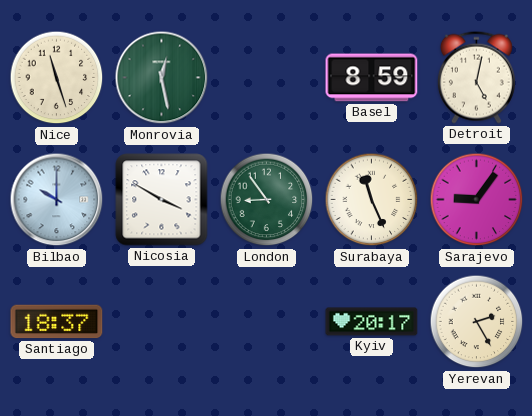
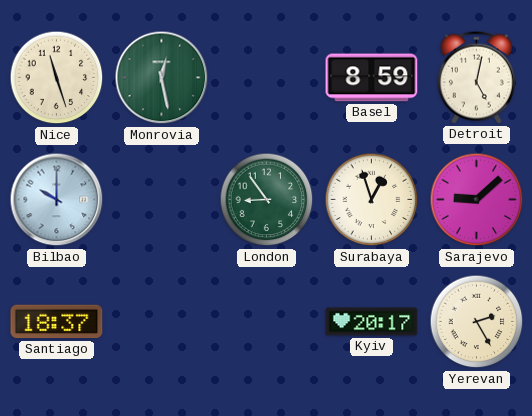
Nicosia: 3:50 -> none
Surabaya: 11:26 -> 12:57
Sarajevo: 9:06 -> 9:08
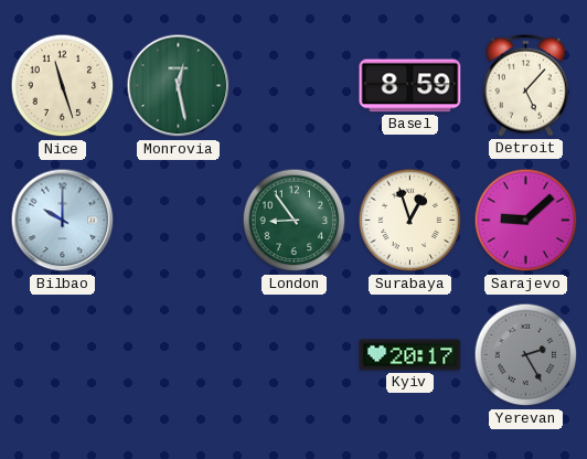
Detroit: 5:02 -> 5:07
Santiago: 18:37 -> none
Yerevan dial: cream -> grey
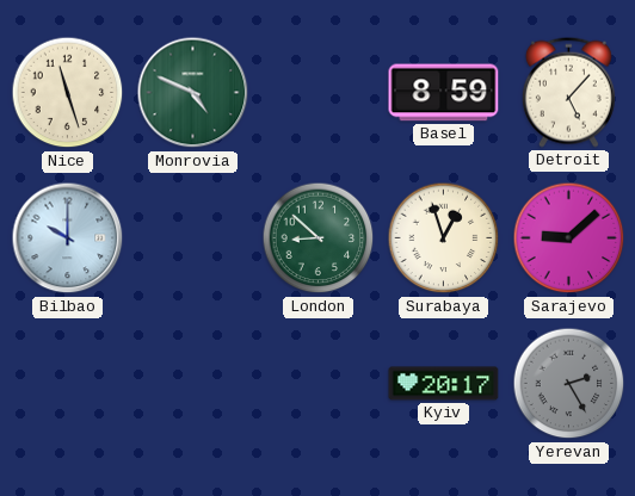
Monrovia: 12:28 -> 4:49
London: 8:54 -> 8:52
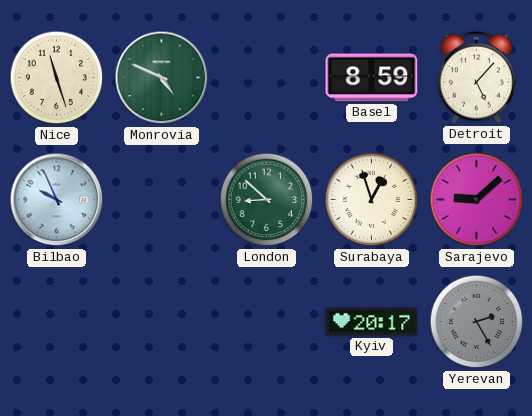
Bilbao: 10:00 -> 9:56
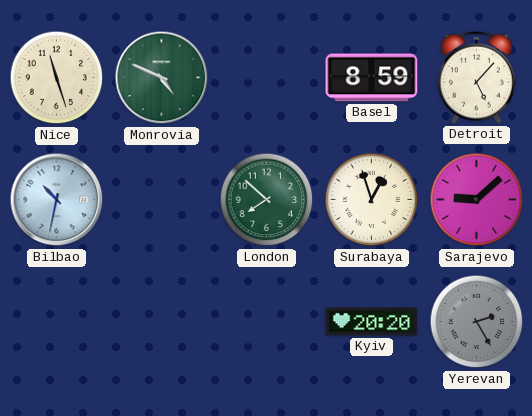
Bilbao: 9:56 -> 10:32
London: 8:52 -> 7:52
Kyiv: 20:17 -> 20:20
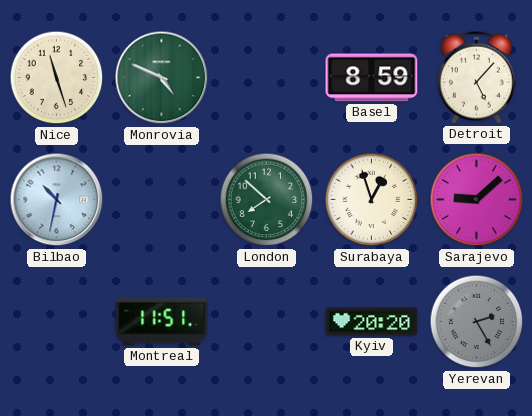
Montreal: none -> 11:51
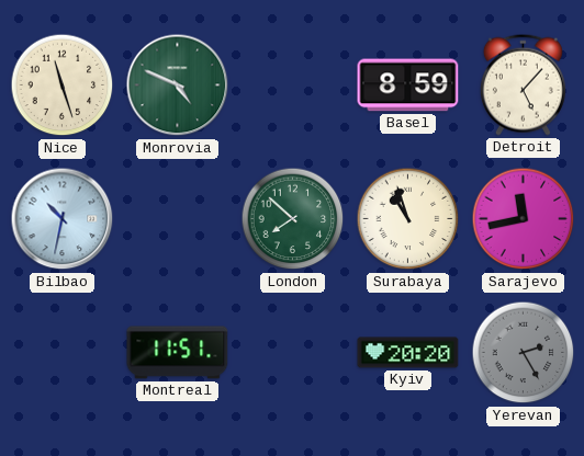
Surabaya: 12:57 -> 10:57
Sarajevo: 9:08 -> 11:43
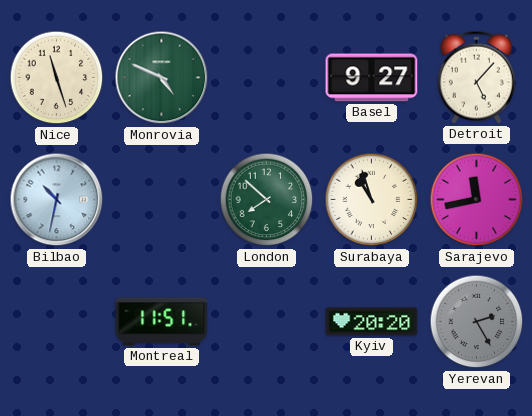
Basel: 8:59 -> 9:27
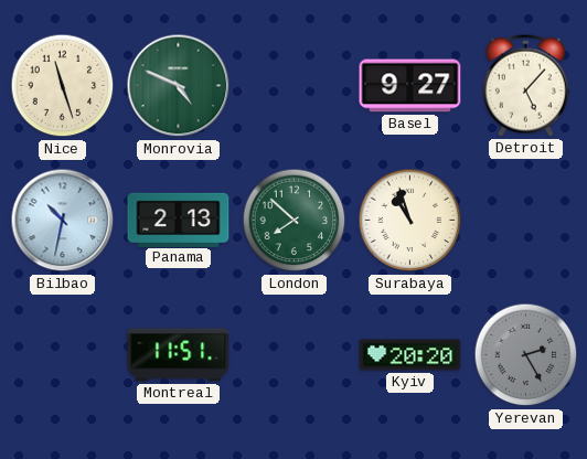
Panama: none -> 2:13
Sarajevo: 11:43 -> none
